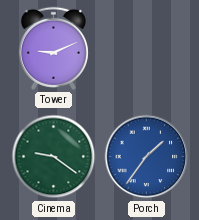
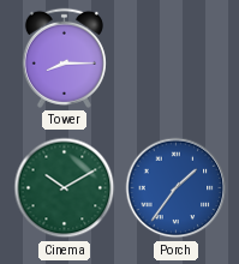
Tower: 9:11 -> 8:15
Cinema: 9:21 -> 10:10
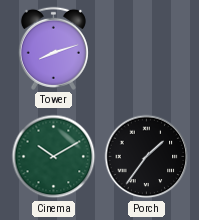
Tower: 8:15 -> 8:12
Porch dial: blue -> black
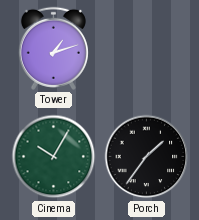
Tower: 8:12 -> 1:12
Cinema: 10:10 -> 10:05
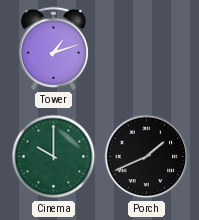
Cinema: 10:05 -> 10:00
Porch: 1:36 -> 1:41
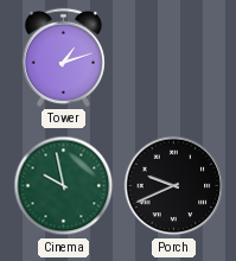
Cinema: 10:00 -> 9:58
Porch: 1:41 -> 9:41
